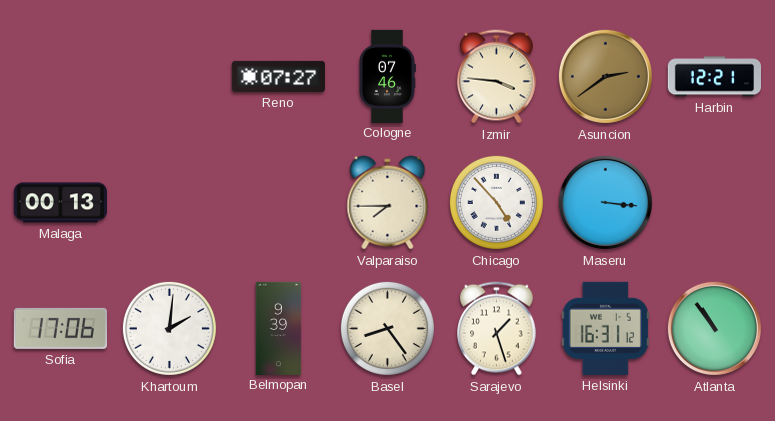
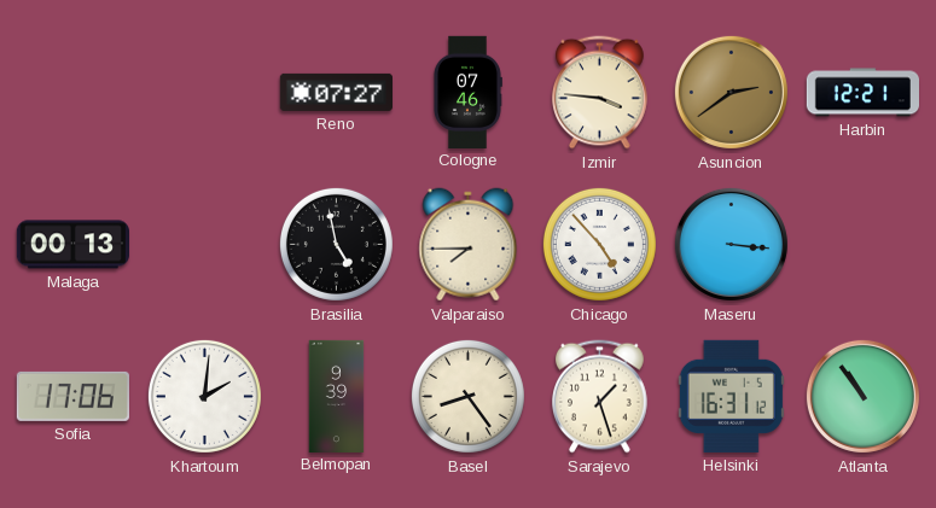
Brasilia: none -> 4:58
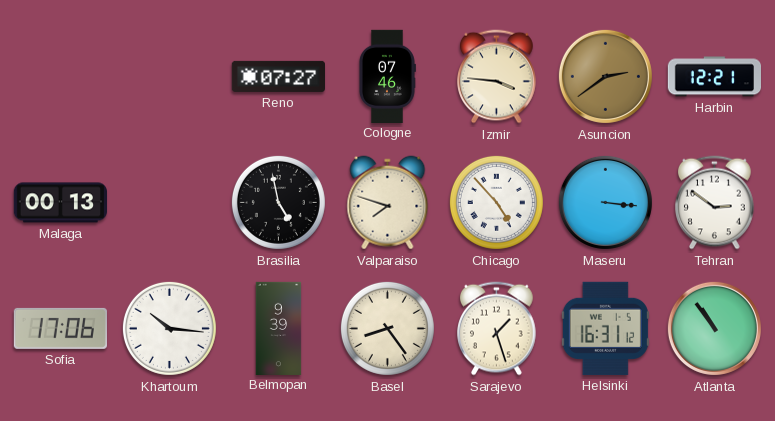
Valparaiso: 7:45 -> 7:48
Tehran: none -> 2:51
Khartoum: 2:01 -> 10:16
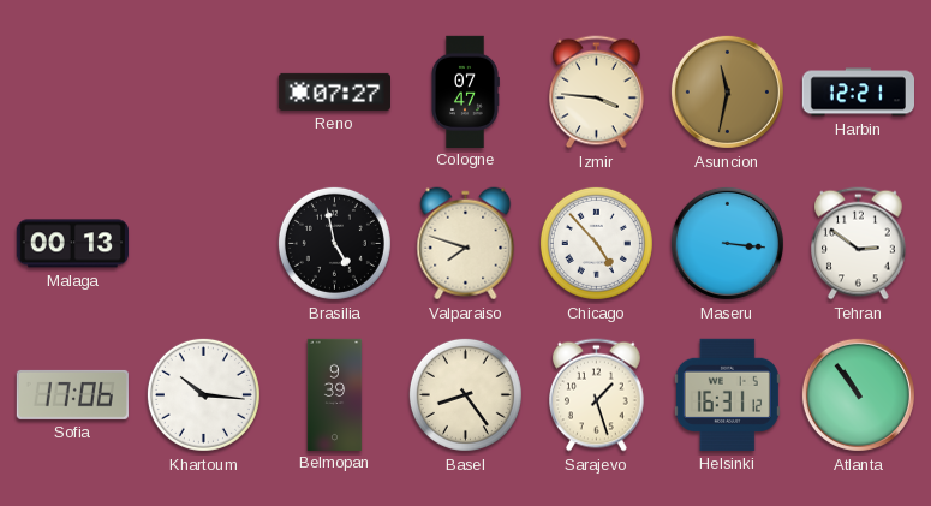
Cologne: 07:46 -> 07:47
Asuncion: 2:39 -> 11:32
